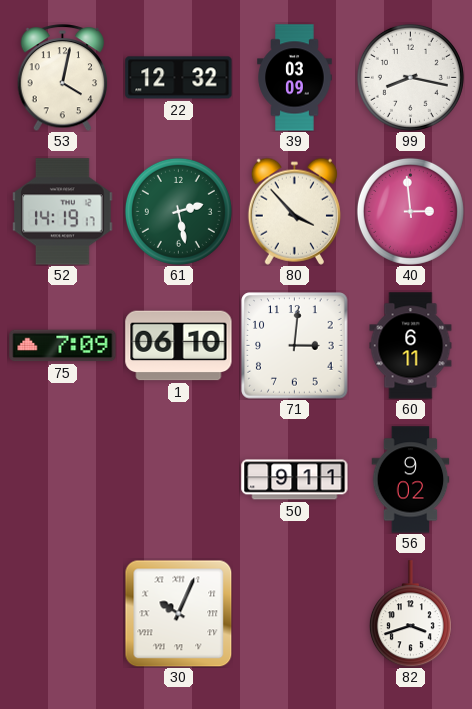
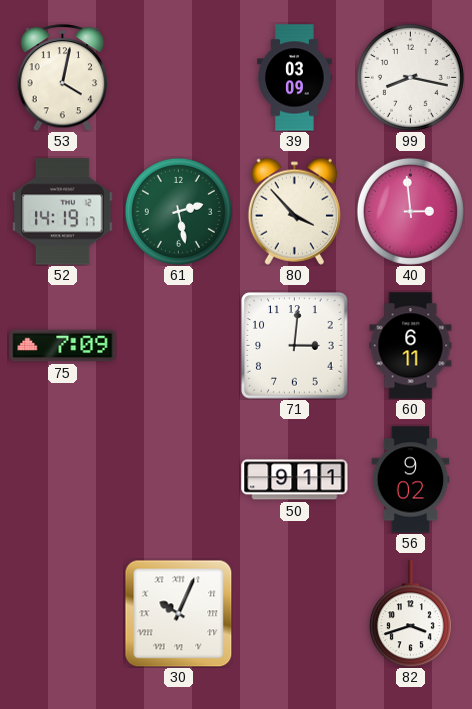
22: 12:32 -> none
1: 06:10 -> none
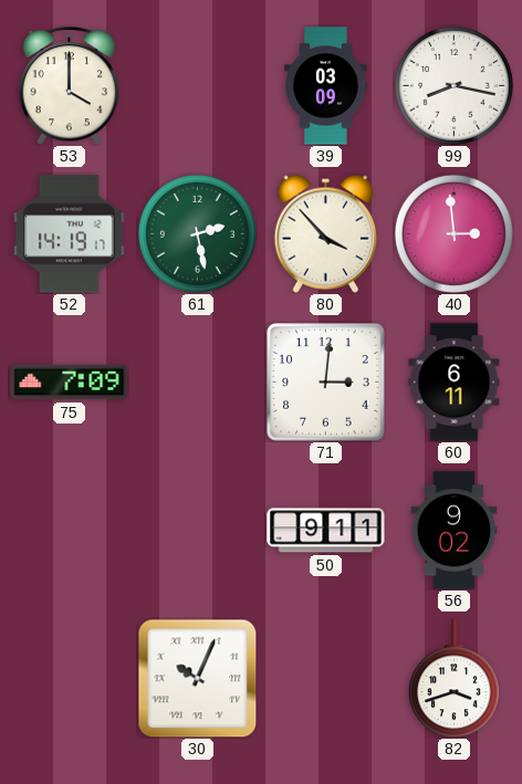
53: 4:02 -> 4:00
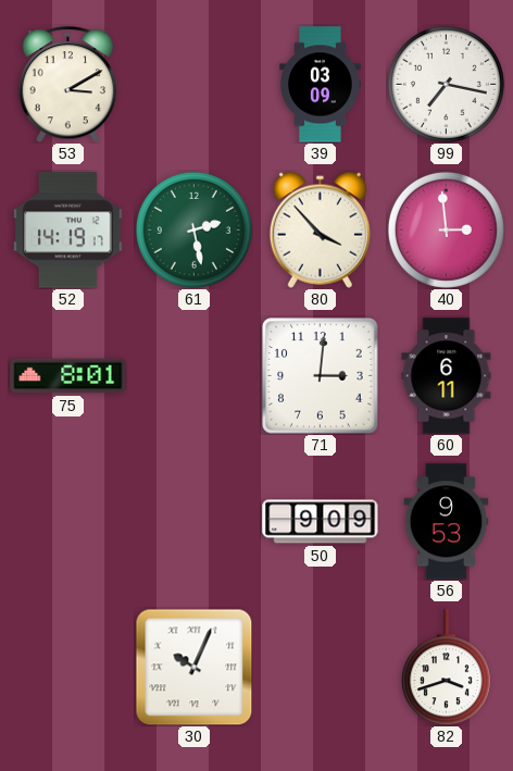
53: 4:00 -> 3:10
99: 8:17 -> 7:17
75: 7:09 -> 8:01
50: 9:11 -> 9:09
56: 9:02 -> 9:53
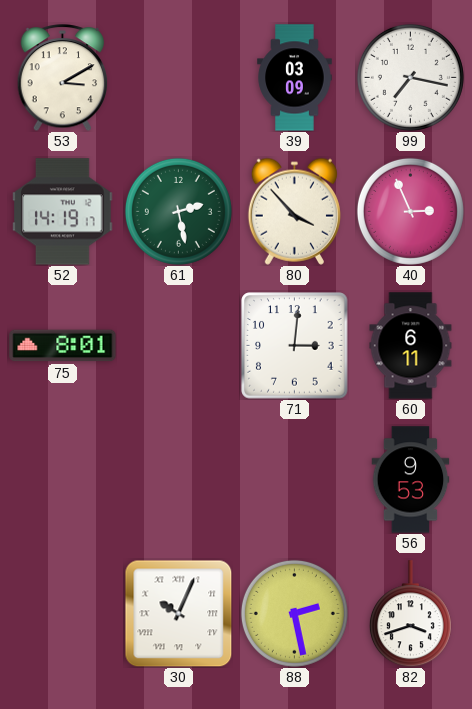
40: 2:59 -> 2:56
50: 9:09 -> none
88: none -> 2:28
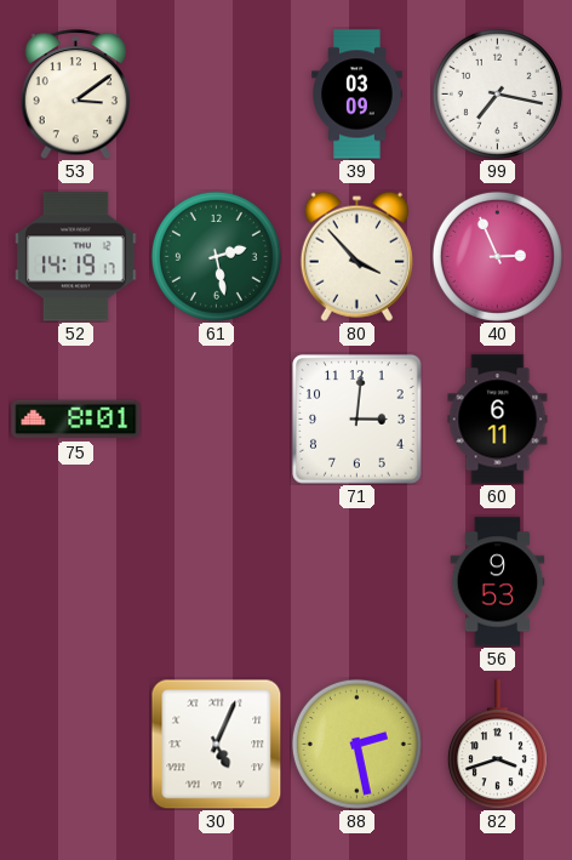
53: 3:10 -> 3:09
30: 10:04 -> 5:04
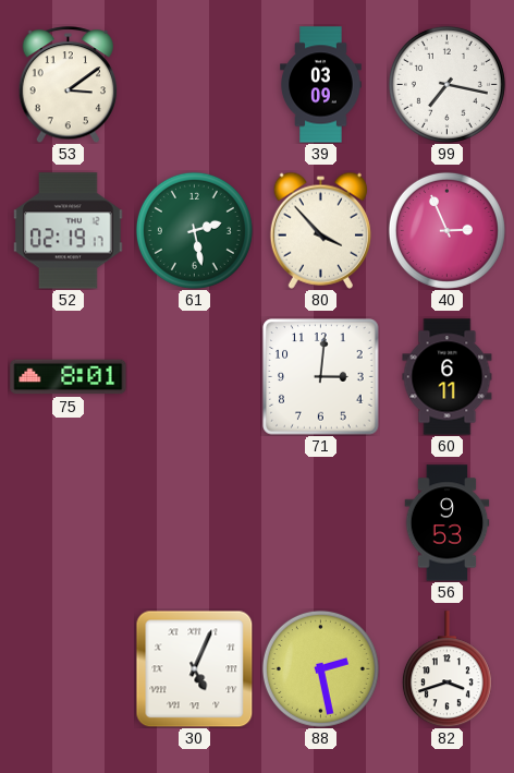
52: 14:19 -> 02:19
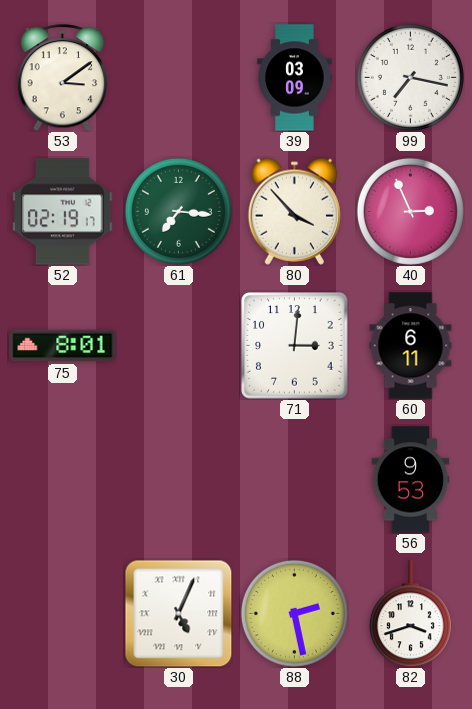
61: 2:28 -> 7:16
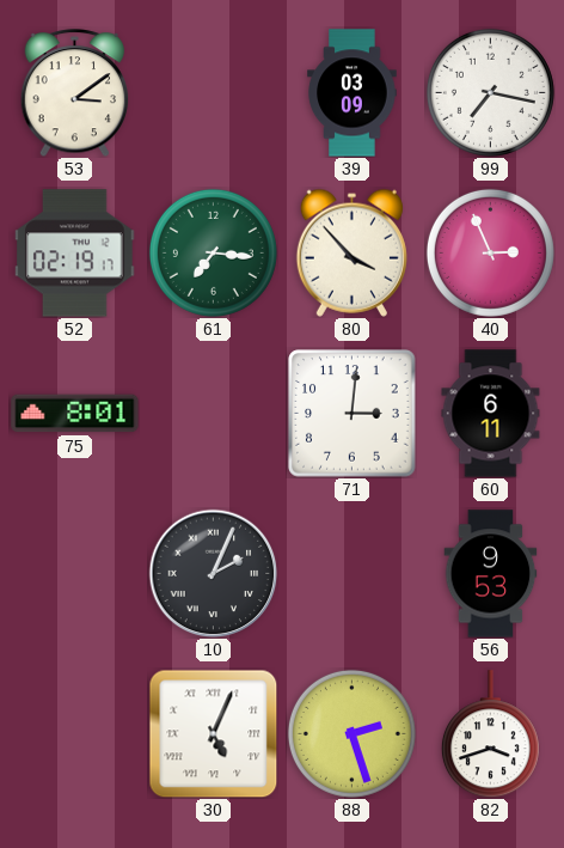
10: none -> 2:04
88: 2:28 -> 2:27
